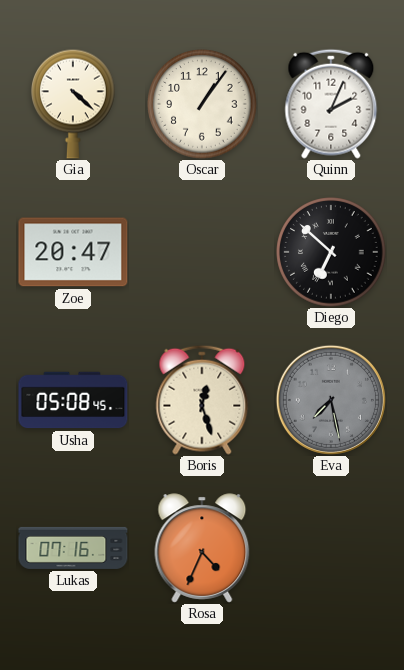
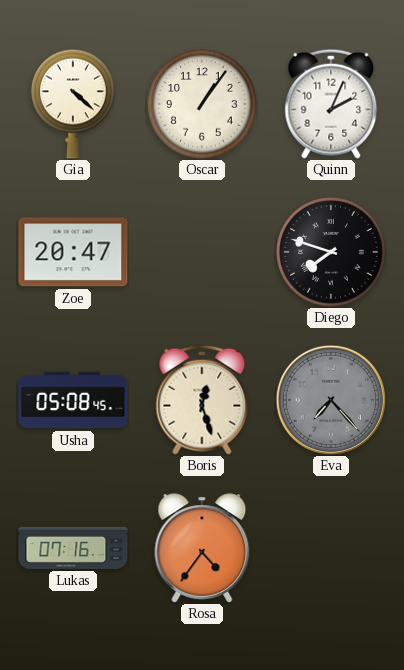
Diego: 6:52 -> 7:48
Eva: 7:28 -> 7:23
Rosa: 4:34 -> 4:36
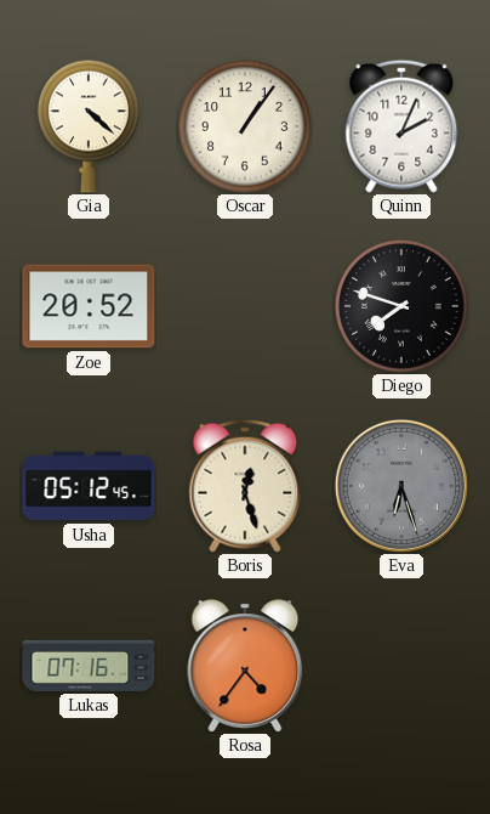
Zoe: 20:47 -> 20:52
Usha: 05:08 -> 05:12
Eva: 7:23 -> 6:27
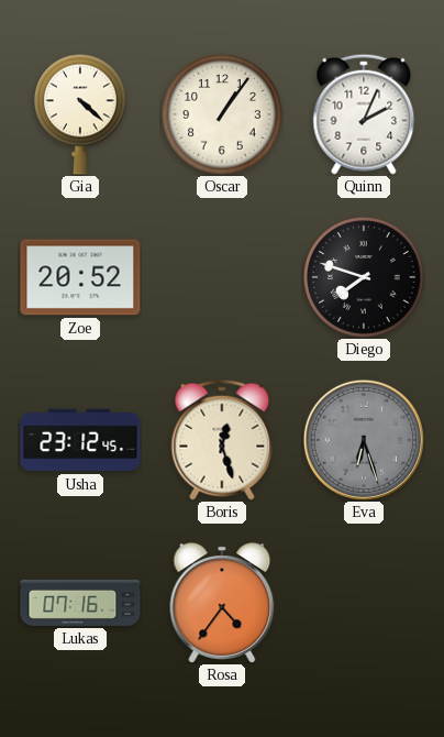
Usha: 05:12 -> 23:12
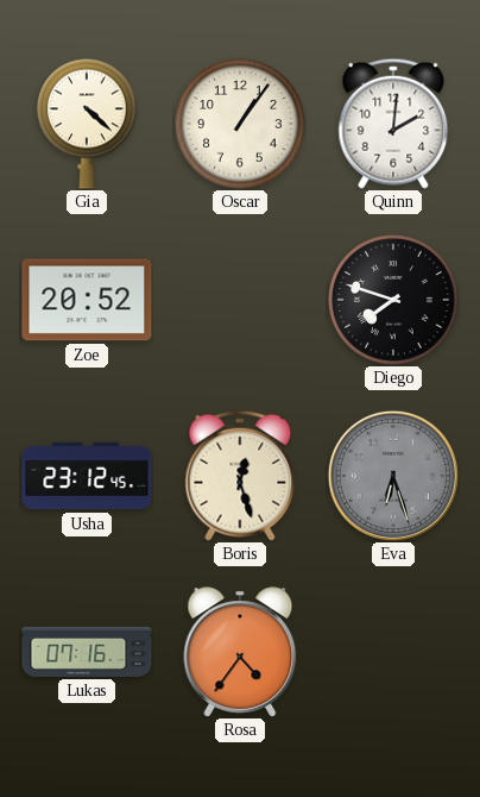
Quinn: 2:04 -> 2:01
